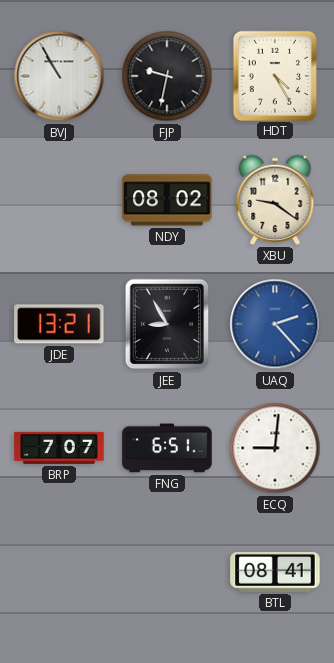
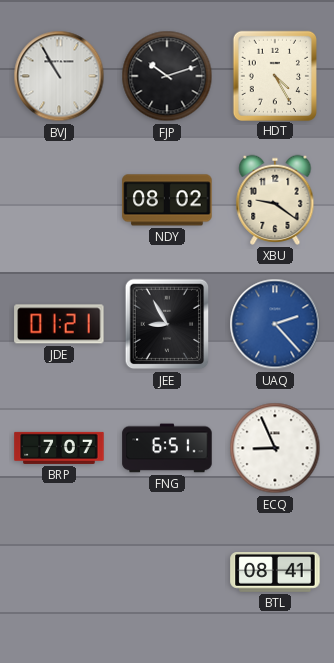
FJP: 9:32 -> 10:12
JDE: 13:21 -> 01:21
ECQ: 9:01 -> 8:56
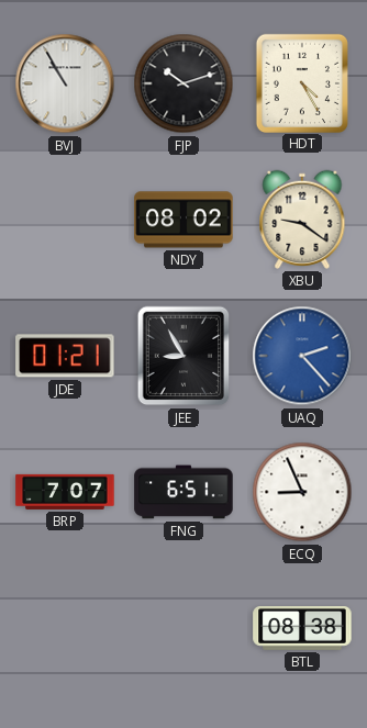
BTL: 08:41 -> 08:38
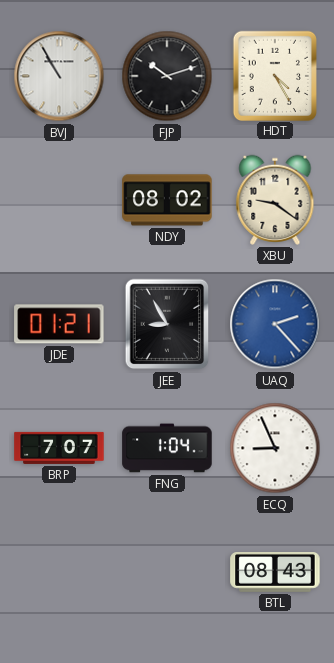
FNG: 6:51 -> 1:04
BTL: 08:38 -> 08:43
